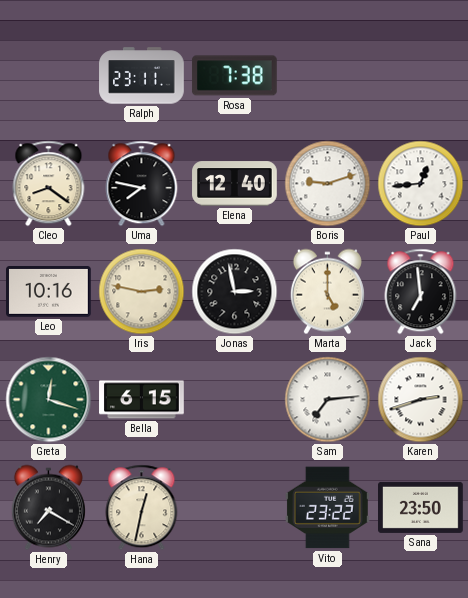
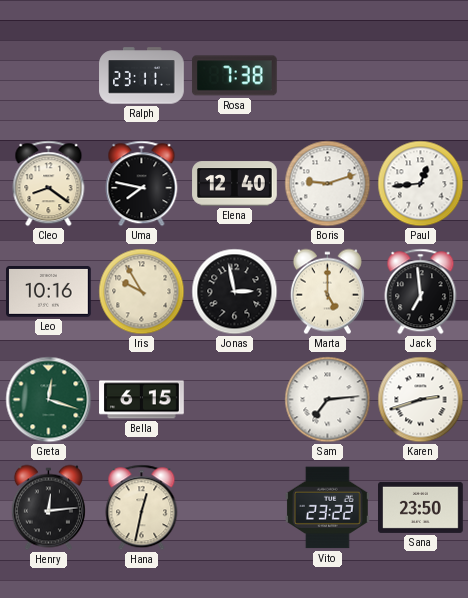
Iris: 2:47 -> 9:55
Henry: 7:20 -> 12:14
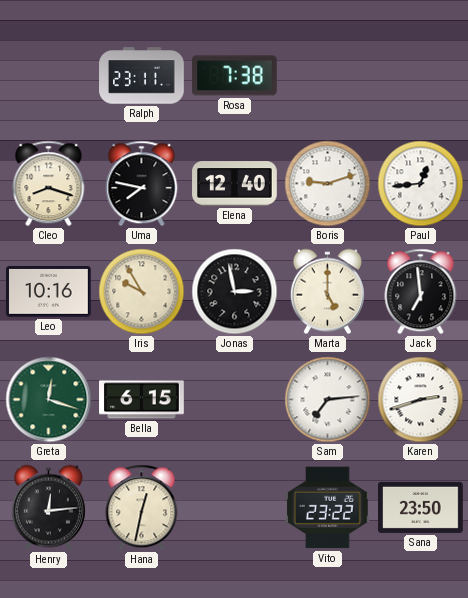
Cleo: 8:21 -> 8:18
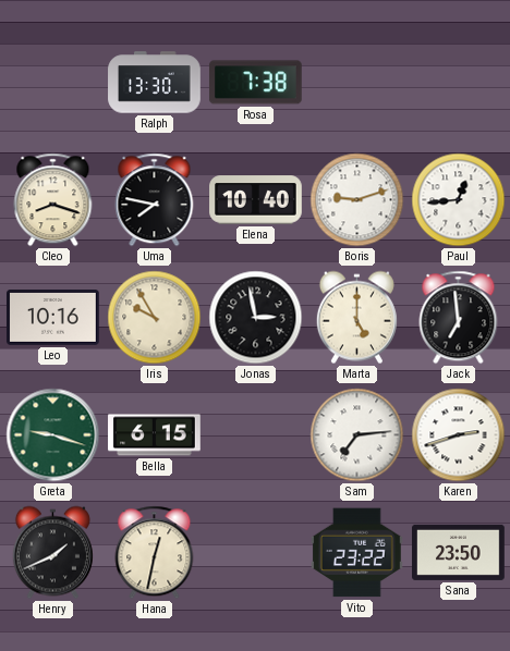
Ralph: 23:11 -> 13:30
Elena: 12:40 -> 10:40
Greta: 12:18 -> 9:18
Henry: 12:14 -> 1:41
